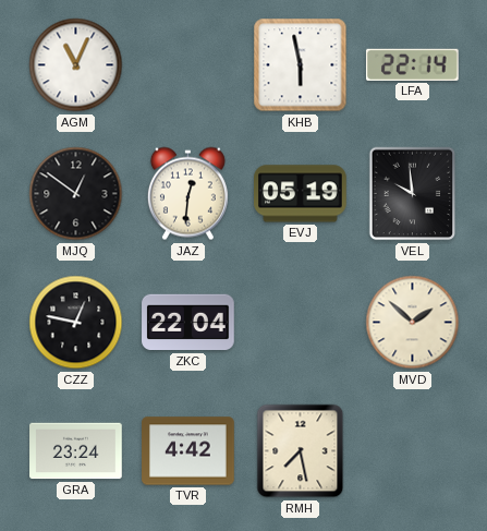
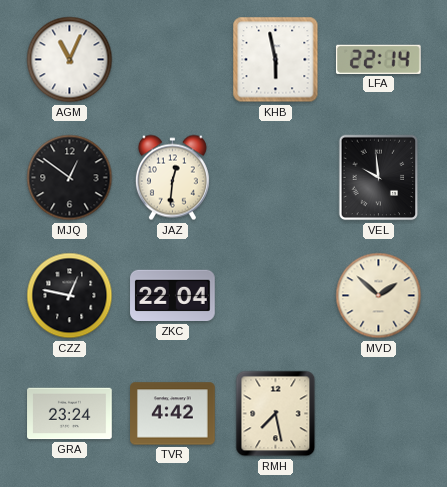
EVJ: 05:19 -> none
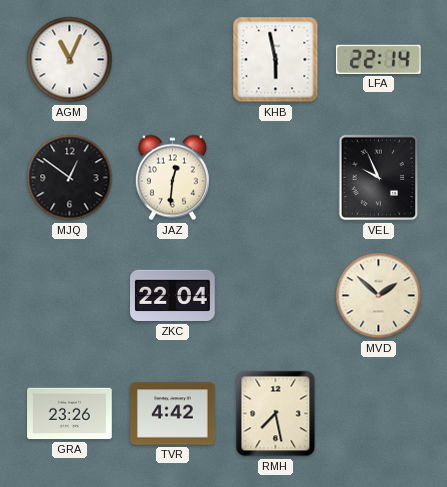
VEL: 9:59 -> 9:56
CZZ: 12:47 -> none
GRA: 23:24 -> 23:26
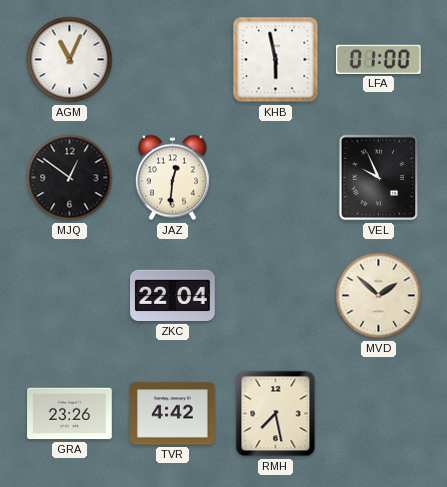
LFA: 22:14 -> 01:00
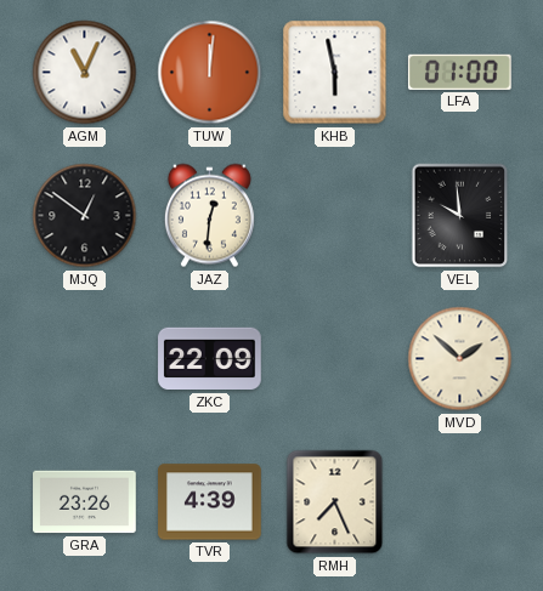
TUW: none -> 12:01
VEL: 9:56 -> 9:59
ZKC: 22:04 -> 22:09
TVR: 4:42 -> 4:39
RMH: 7:28 -> 7:26
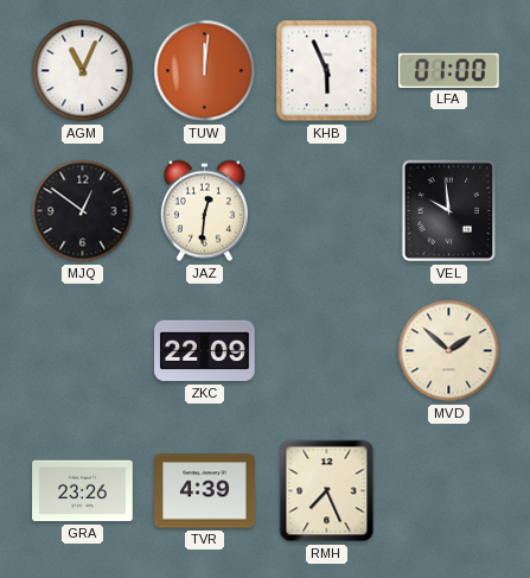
KHB: 5:58 -> 5:56
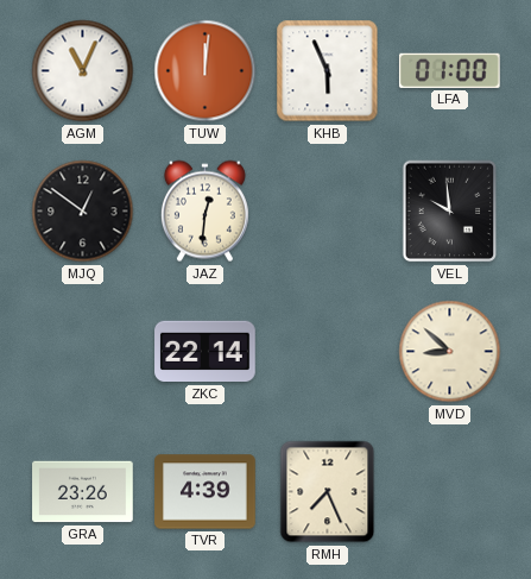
ZKC: 22:09 -> 22:14
MVD: 1:52 -> 8:52
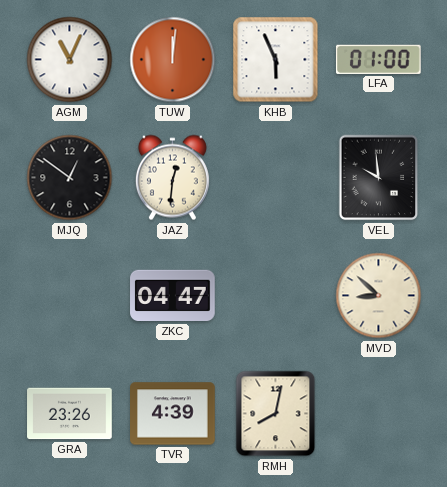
ZKC: 22:14 -> 04:47
RMH: 7:26 -> 8:02
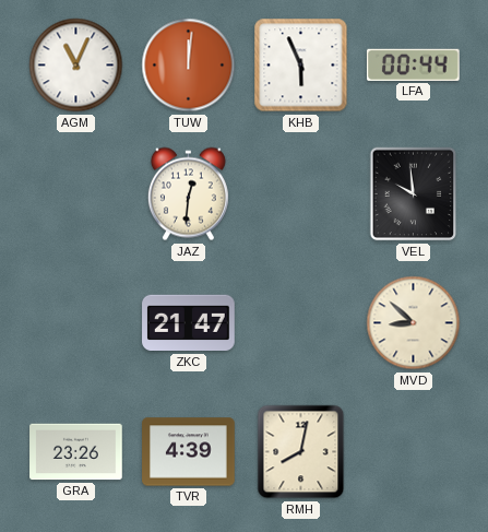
LFA: 01:00 -> 00:44
MJQ: 12:51 -> none
ZKC: 04:47 -> 21:47
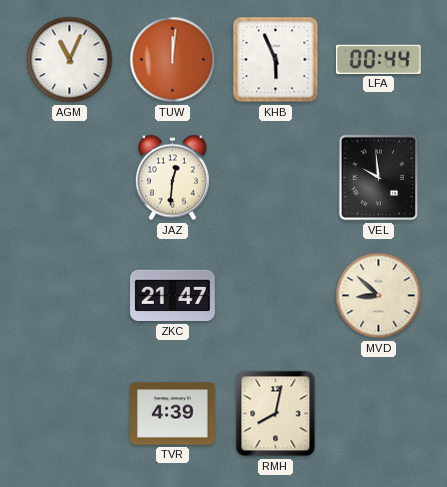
GRA: 23:26 -> none
